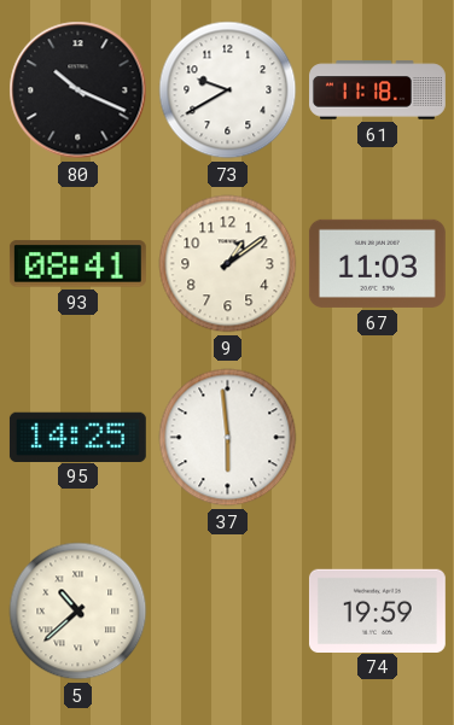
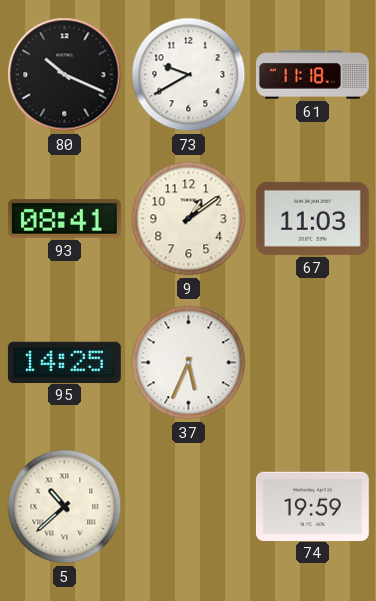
37: 5:59 -> 5:34
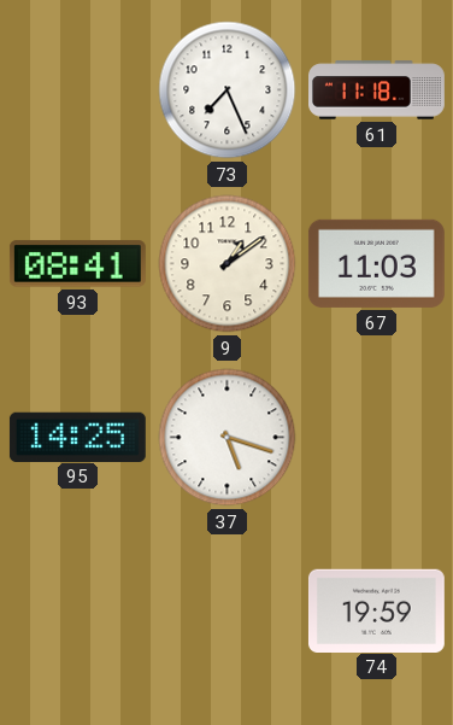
80: 10:19 -> none
73: 9:40 -> 7:26
37: 5:34 -> 5:18
5: 10:38 -> none
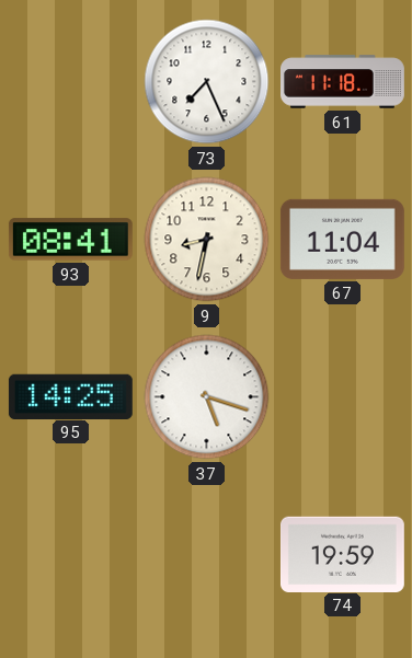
9: 1:09 -> 8:32
67: 11:03 -> 11:04
